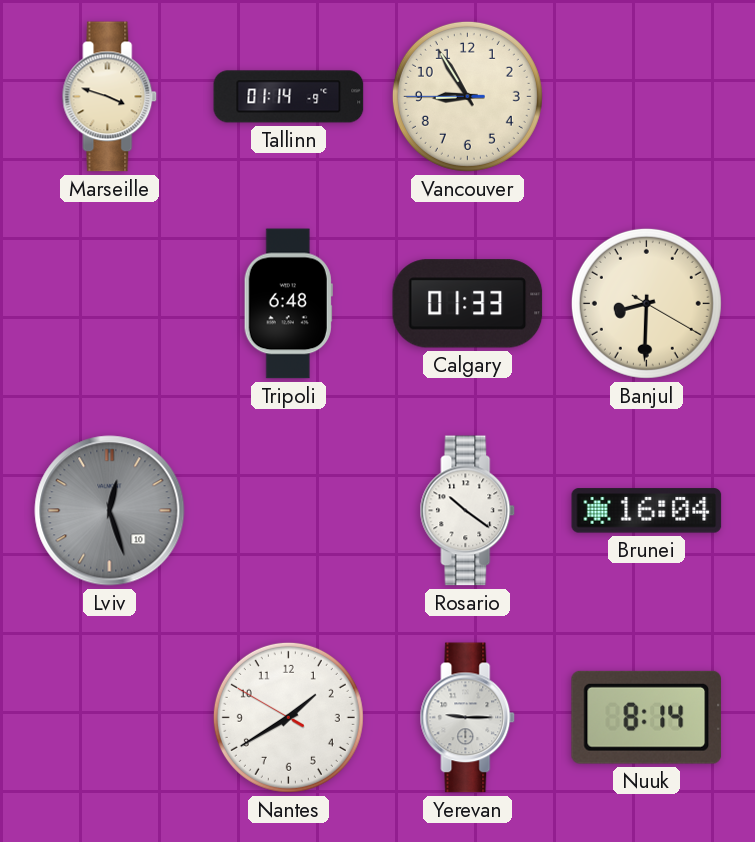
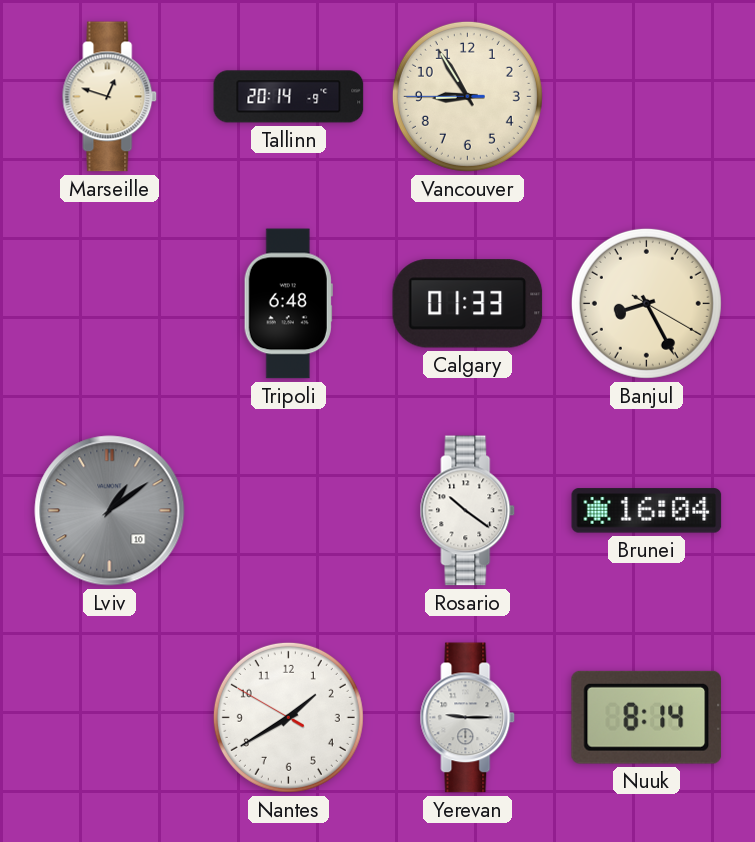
Marseille: 3:48 -> 12:48
Tallinn: 01:14 -> 20:14
Banjul: 8:30 -> 8:25
Lviv: 12:27 -> 1:09
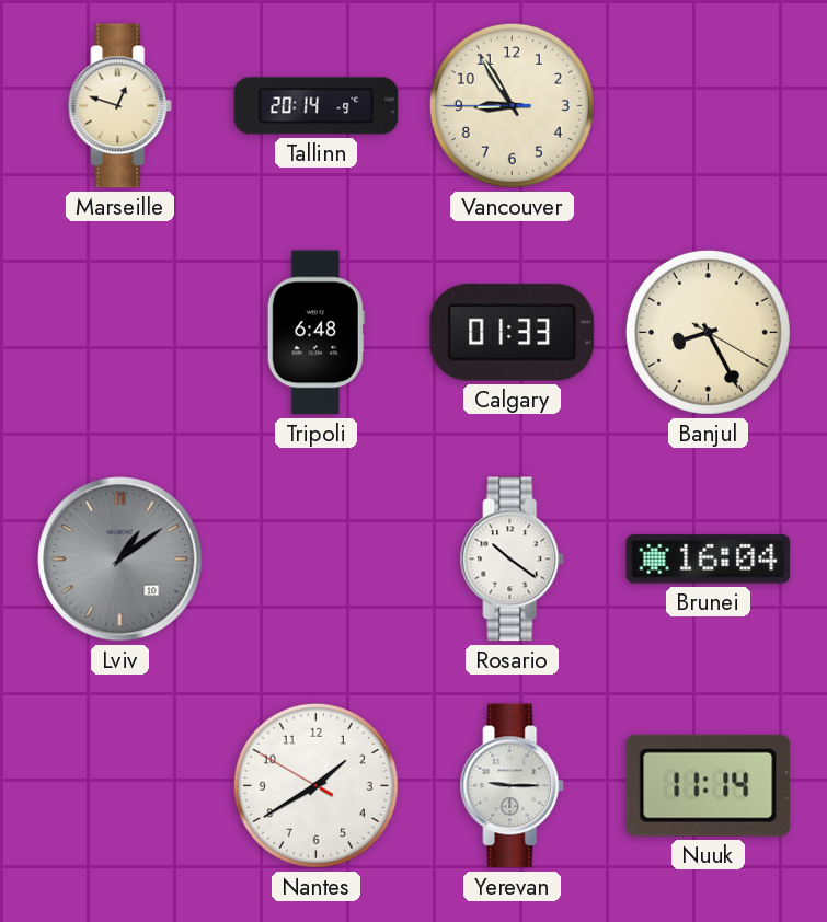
Nuuk: 8:14 -> 11:14
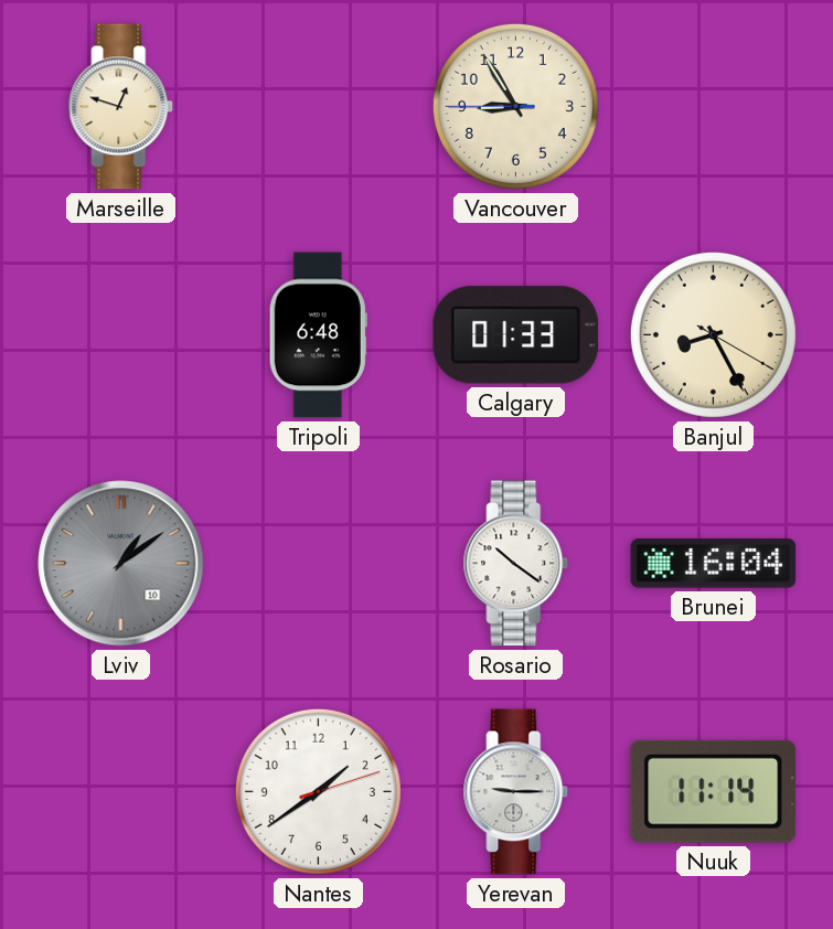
Tallinn: 20:14 -> none
Nantes: 1:39:50 -> 1:39:12
